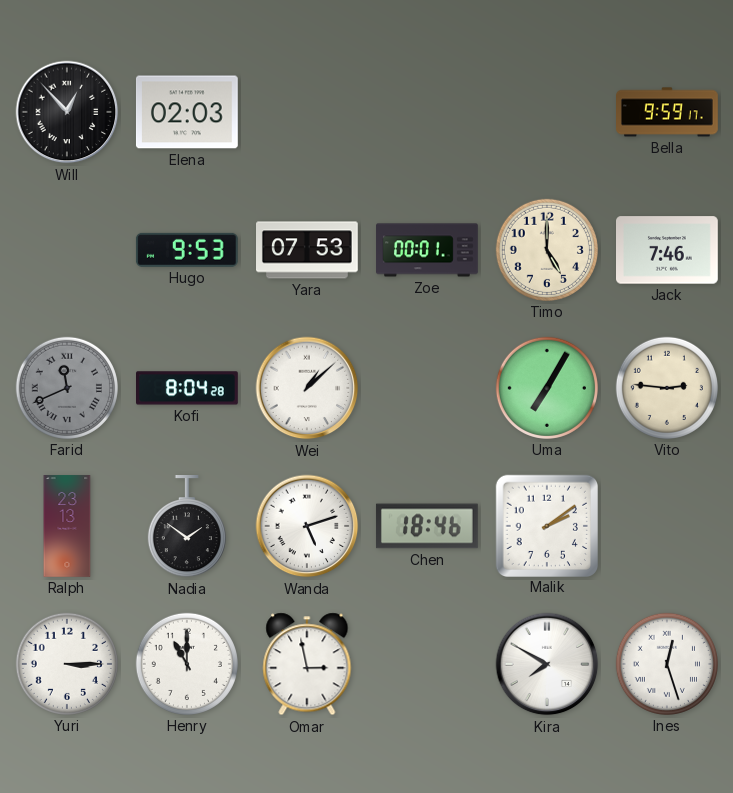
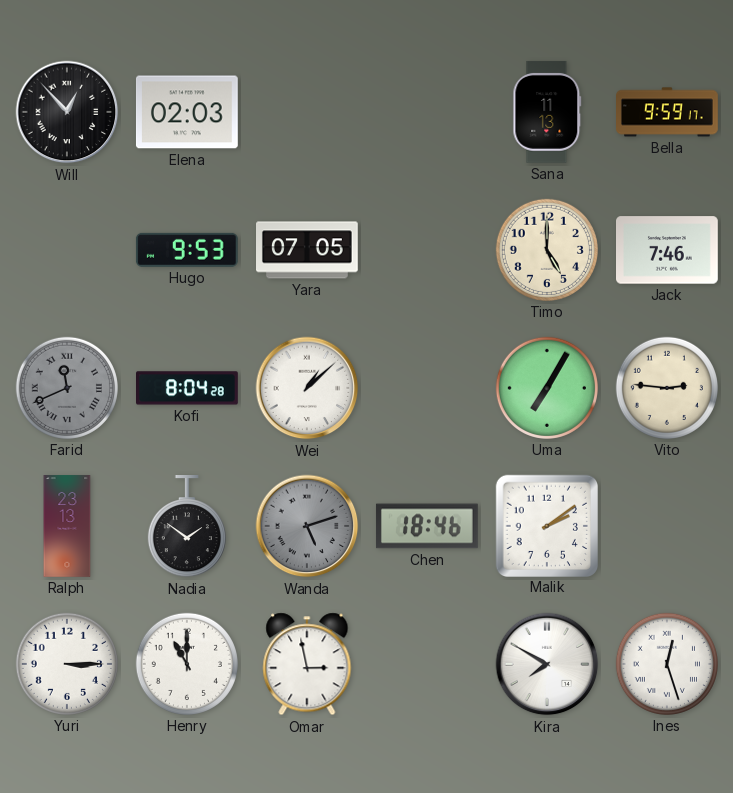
Sana: none -> 11:13
Yara: 07:53 -> 07:05
Zoe: 00:01 -> none
Wanda dial: white -> grey
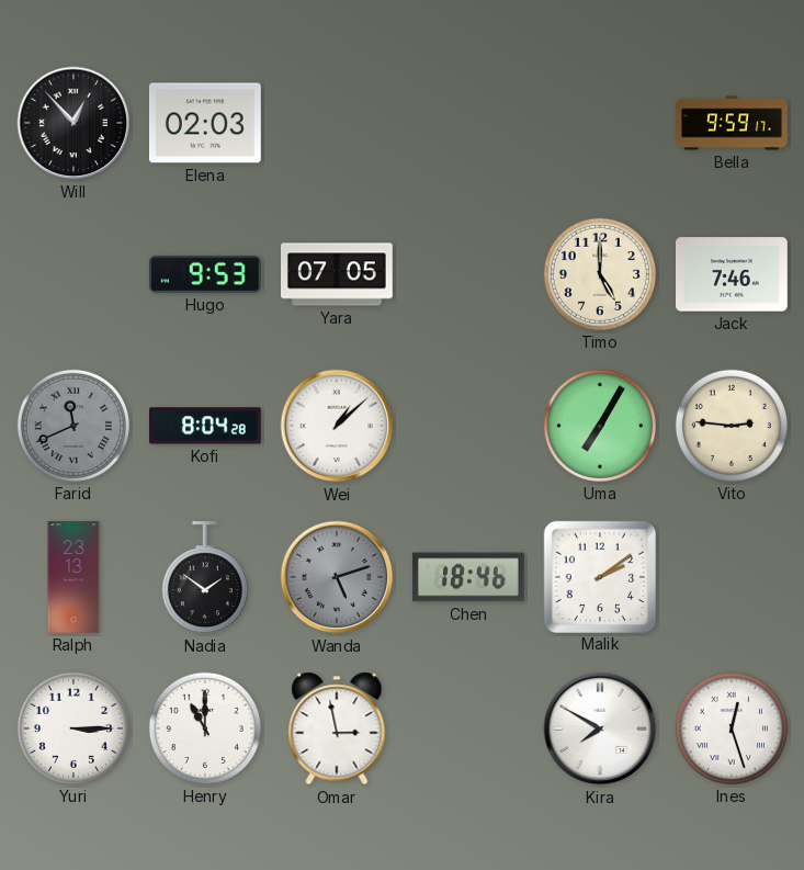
Sana: 11:13 -> none
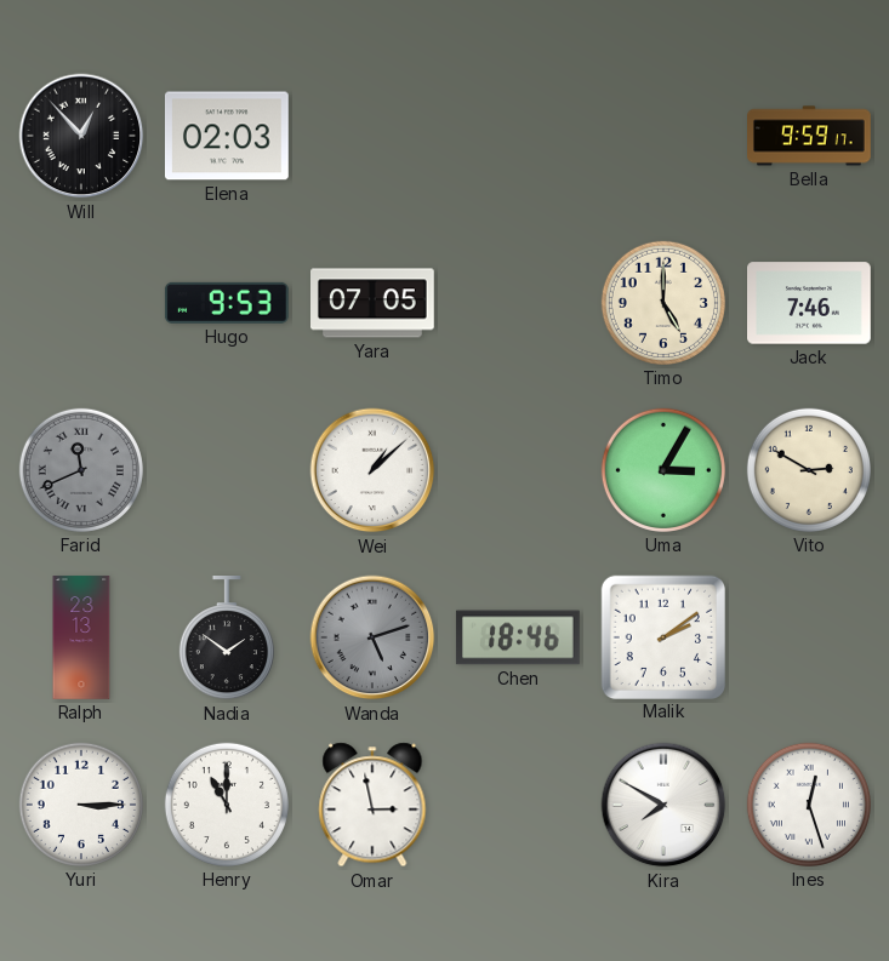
Kofi: 8:04 -> none
Uma: 7:05 -> 3:05
Vito: 2:46 -> 2:50
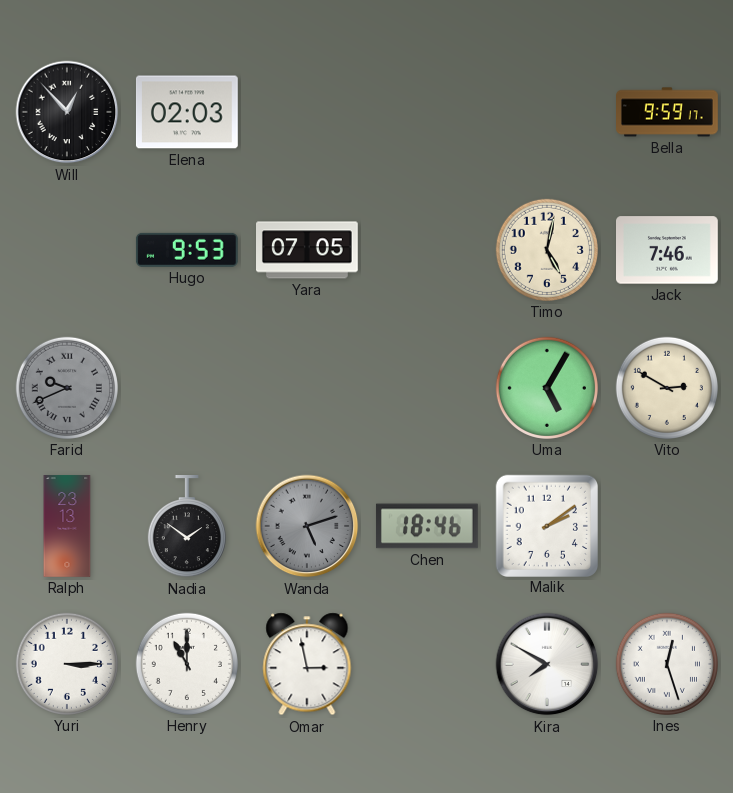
Timo: 5:00 -> 5:02
Farid: 11:41 -> 9:41
Wei: 1:08 -> none
Uma: 3:05 -> 5:05
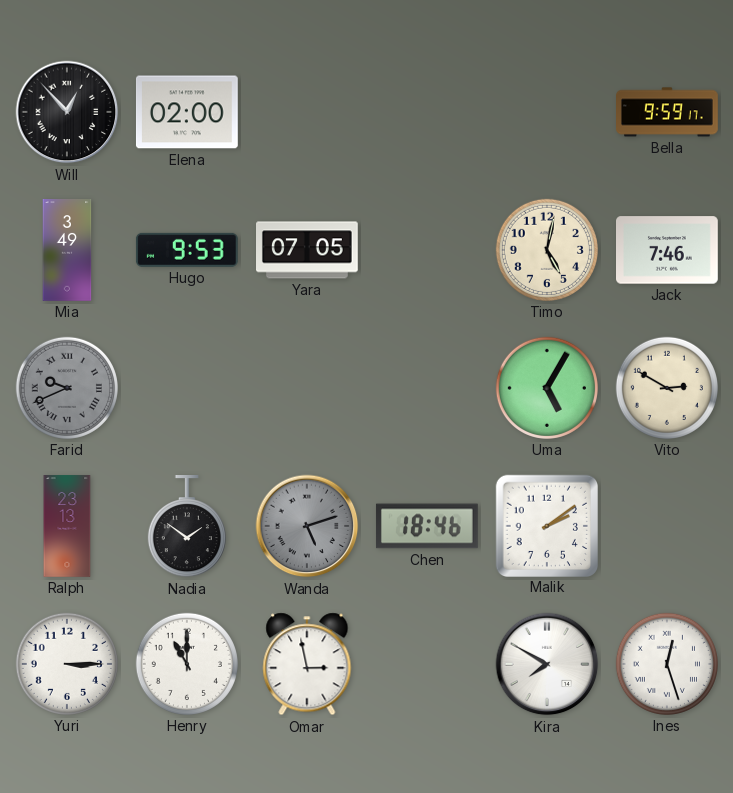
Elena: 02:03 -> 02:00
Mia: none -> 3:49
